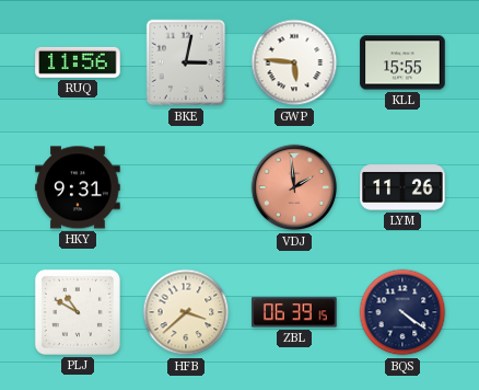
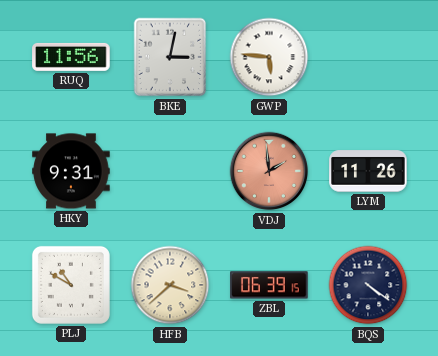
KLL: 15:55 -> none
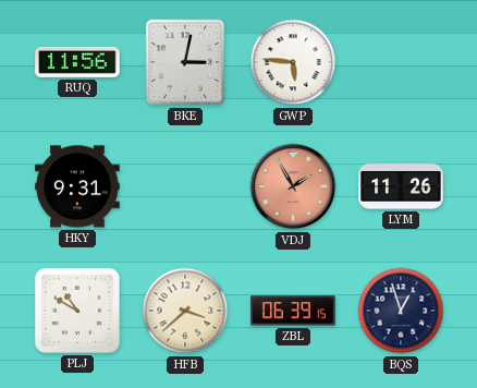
VDJ: 1:59 -> 1:55
BQS: 4:21 -> 12:57
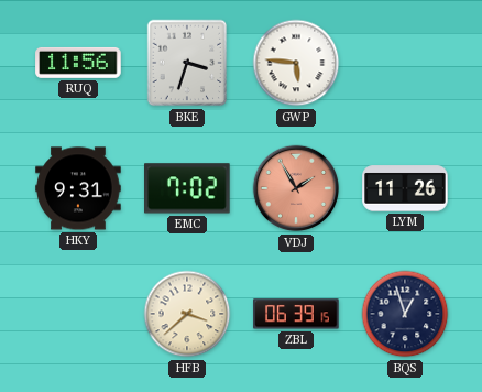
BKE: 3:02 -> 3:33
EMC: none -> 7:02
PLJ: 10:50 -> none
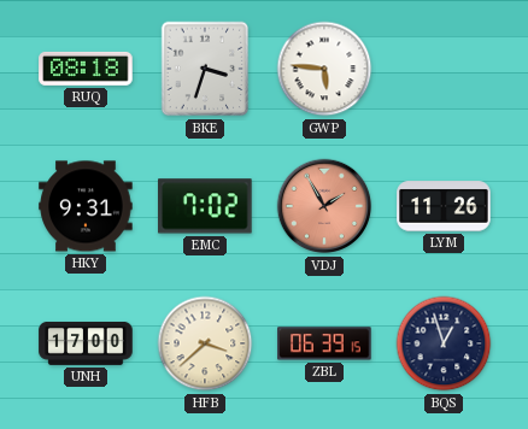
RUQ: 11:56 -> 08:18
UNH: none -> 17:00
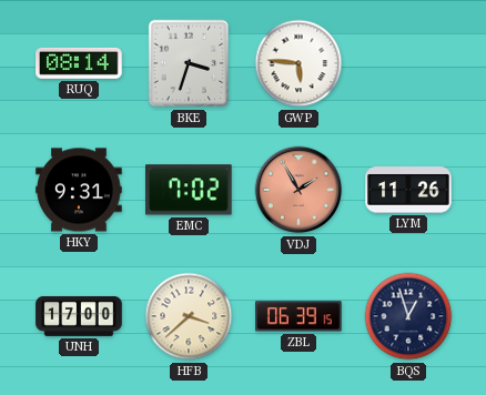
RUQ: 08:18 -> 08:14
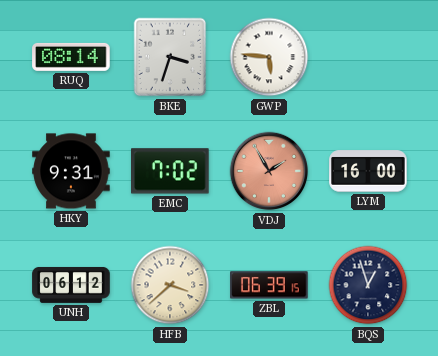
LYM: 11:26 -> 16:00
UNH: 17:00 -> 06:12
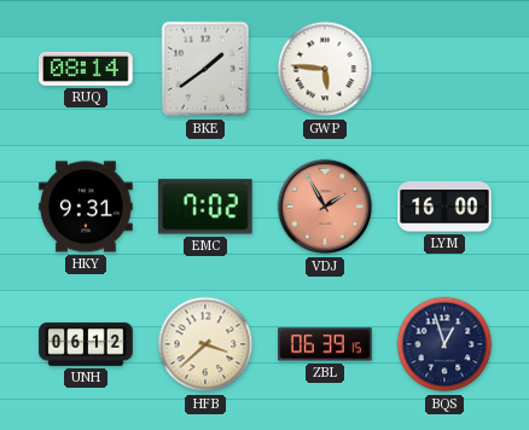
BKE: 3:33 -> 1:39
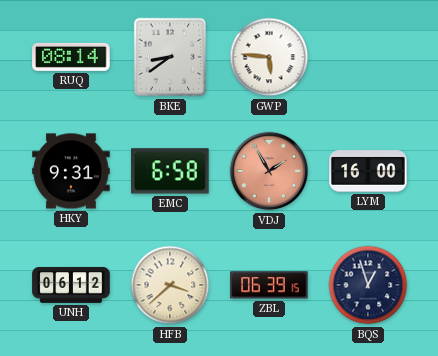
BKE: 1:39 -> 8:39
EMC: 7:02 -> 6:58
